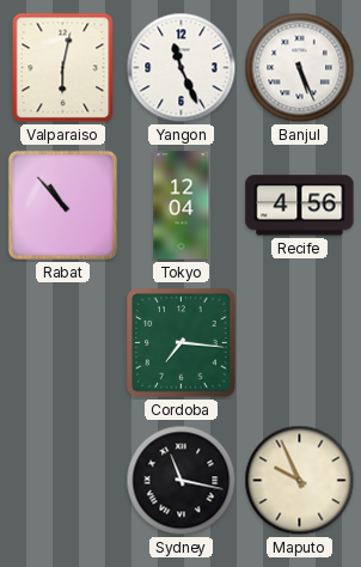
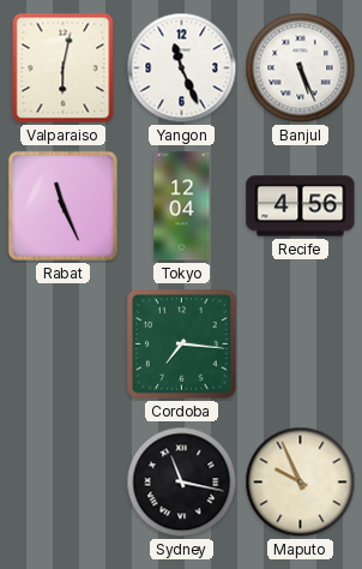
Rabat: 10:53 -> 11:26
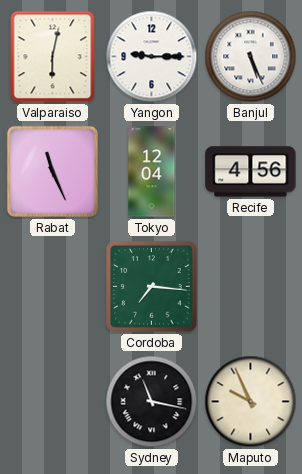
Yangon: 11:26 -> 9:15
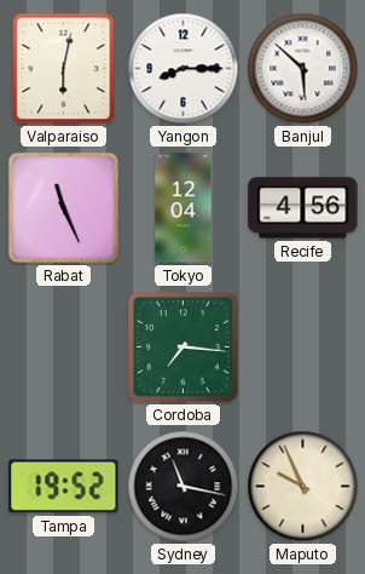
Yangon: 9:15 -> 8:15
Banjul: 5:26 -> 5:52
Tampa: none -> 19:52
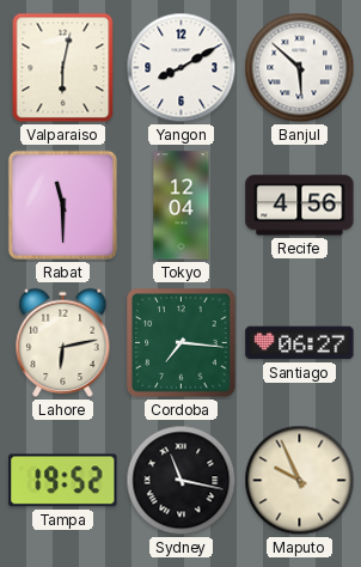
Yangon: 8:15 -> 8:10
Rabat: 11:26 -> 11:30
Lahore: none -> 6:13
Santiago: none -> 06:27
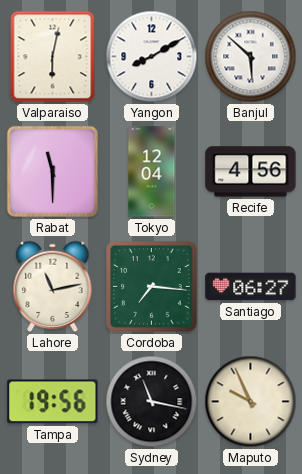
Lahore: 6:13 -> 11:13
Tampa: 19:52 -> 19:56
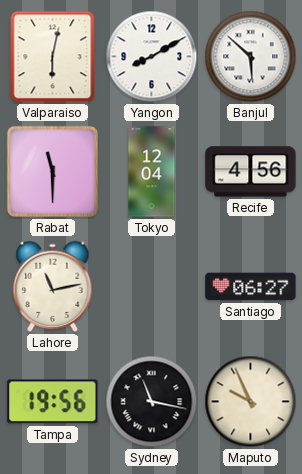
Cordoba: 7:16 -> none
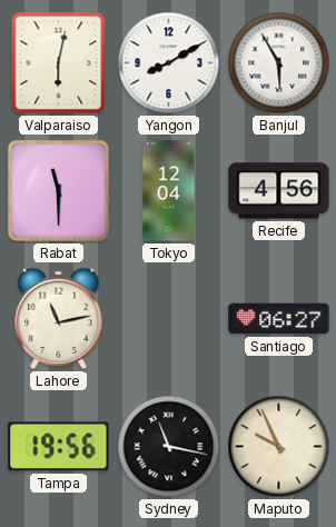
Banjul: 5:52 -> 5:55
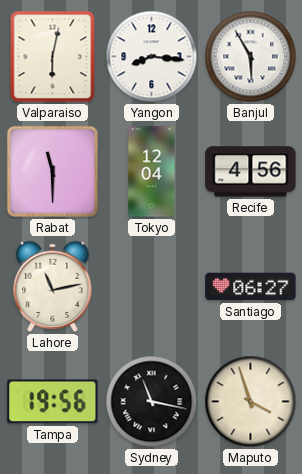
Yangon: 8:10 -> 8:16
Maputo: 9:56 -> 3:57
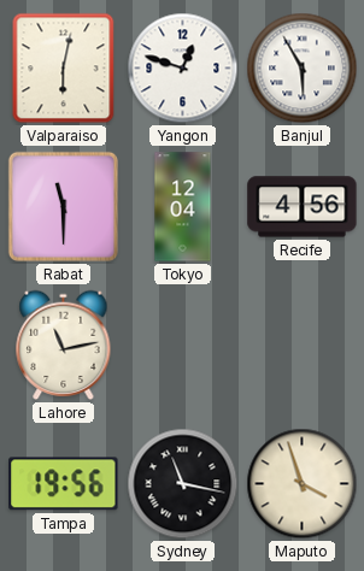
Yangon: 8:16 -> 12:48
Santiago: 06:27 -> none
